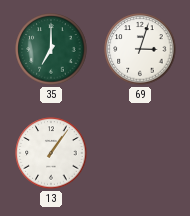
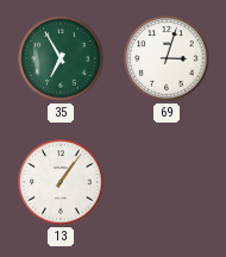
35: 7:00 -> 6:55
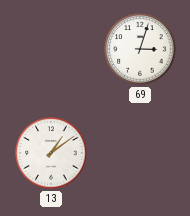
35: 6:55 -> none
13: 1:06 -> 1:09
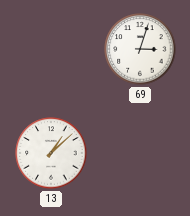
13: 1:09 -> 1:08
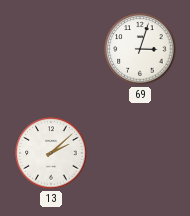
13: 1:08 -> 2:08
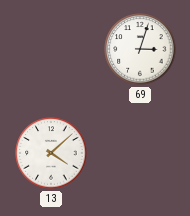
13: 2:08 -> 4:08
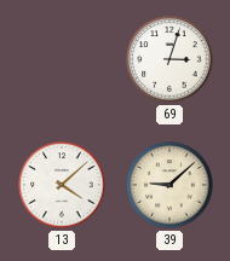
39: none -> 9:08
